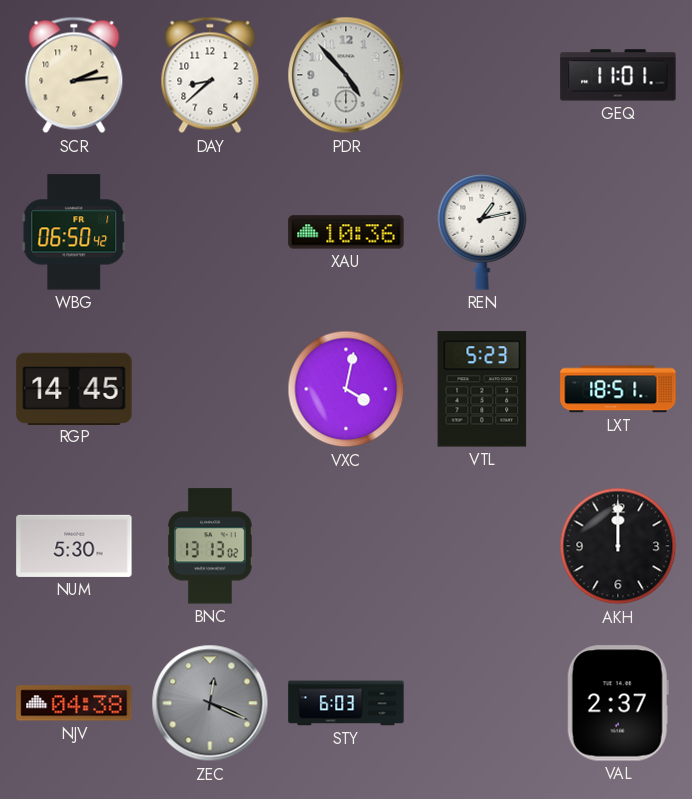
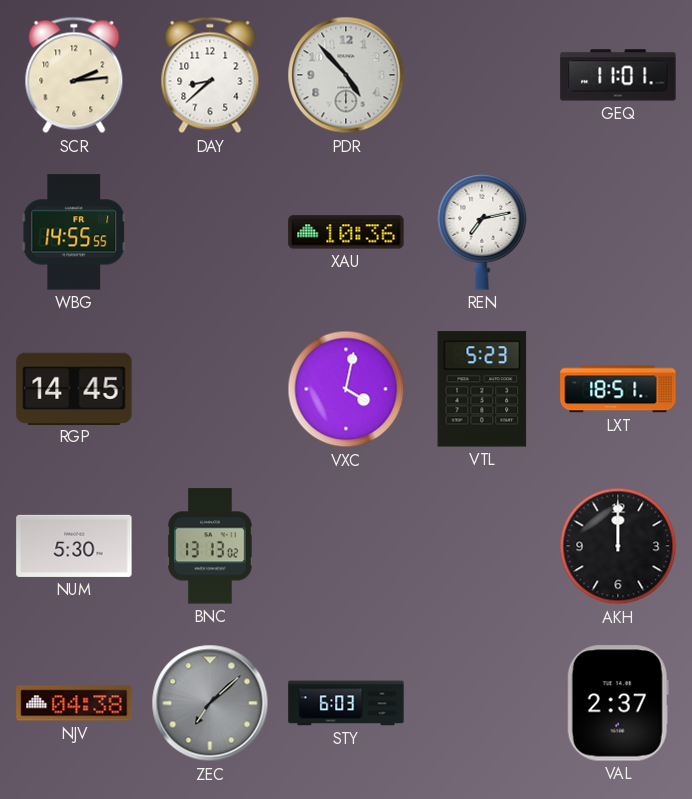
WBG: 06:50 -> 14:55
REN: 1:13 -> 7:13
ZEC: 12:19 -> 7:08
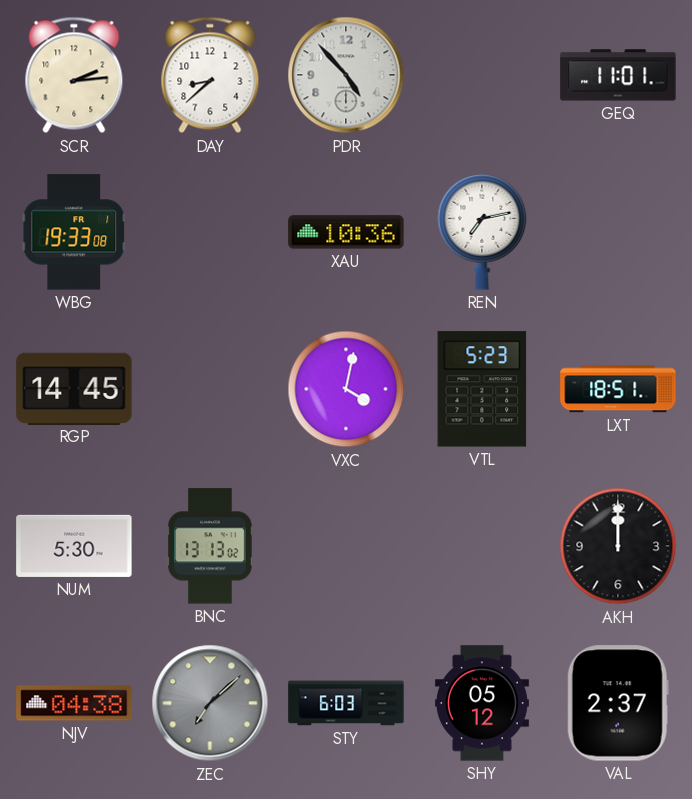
WBG: 14:55 -> 19:33
SHY: none -> 05:12
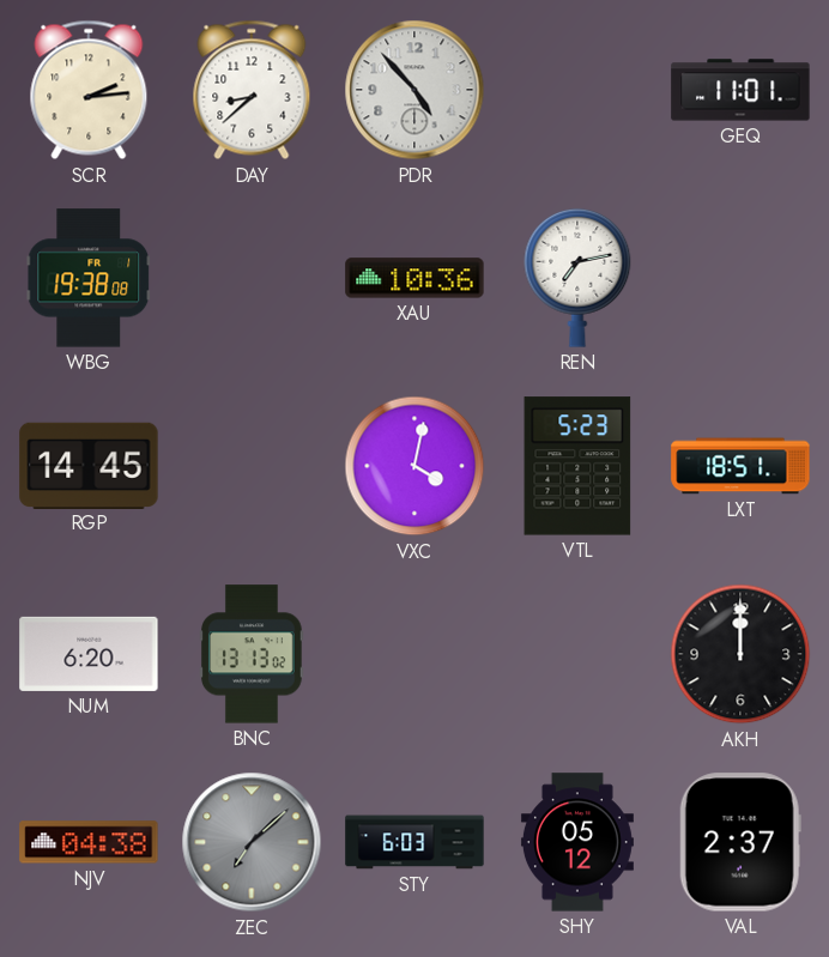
WBG: 19:33 -> 19:38
NUM: 5:30 -> 6:20
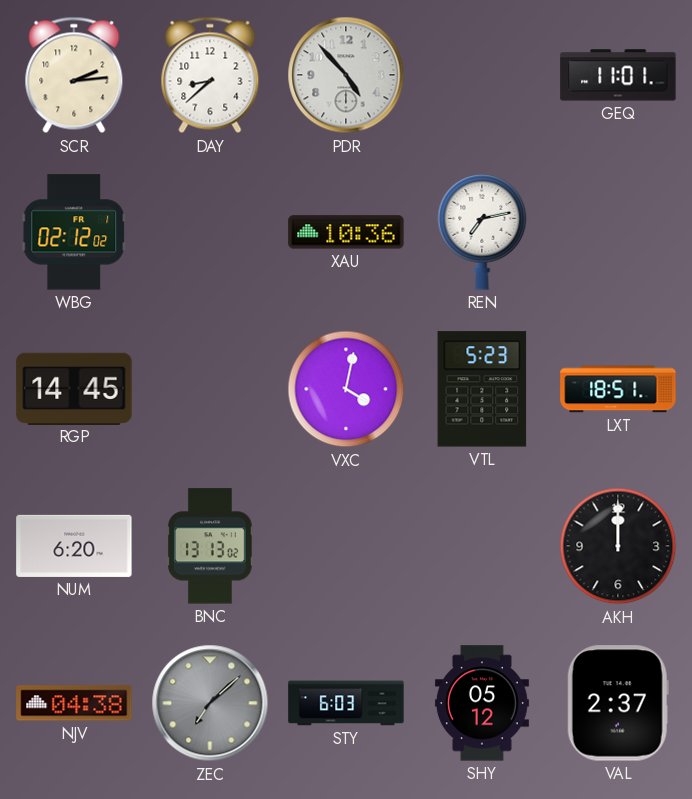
WBG: 19:38 -> 02:12
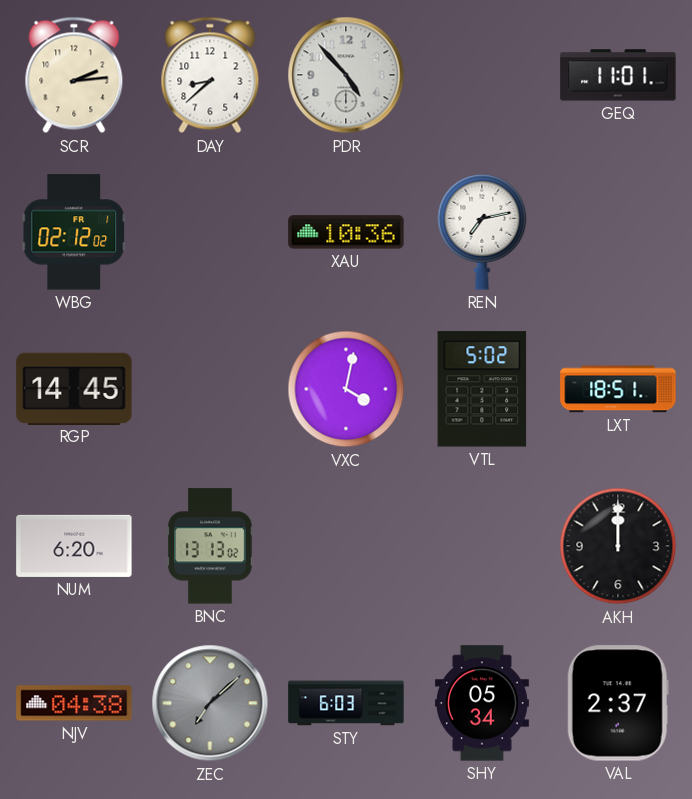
VTL: 5:23 -> 5:02
SHY: 05:12 -> 05:34
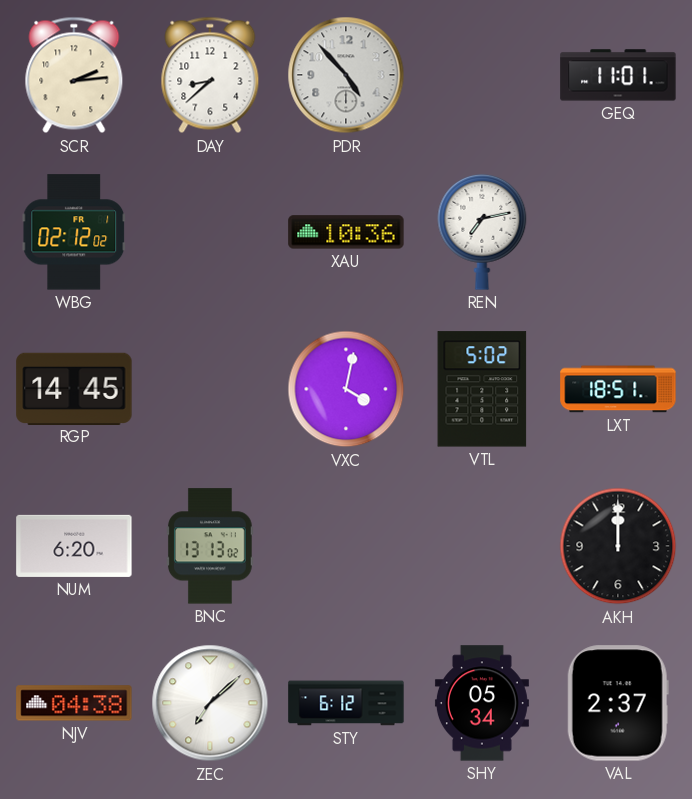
ZEC dial: grey -> white
STY: 6:03 -> 6:12
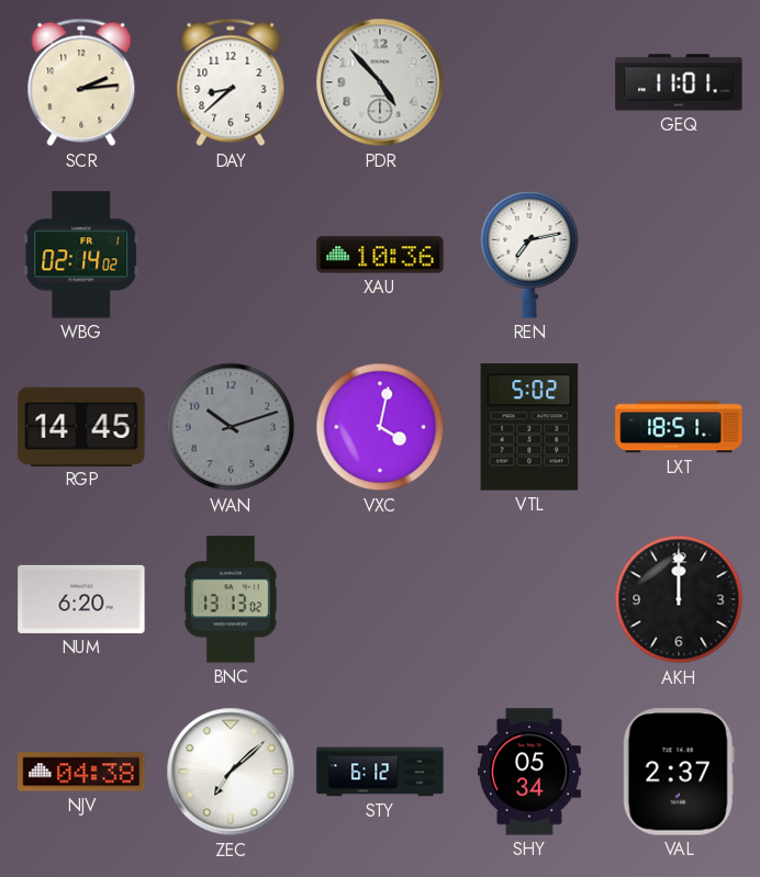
WBG: 02:12 -> 02:14
WAN: none -> 10:12
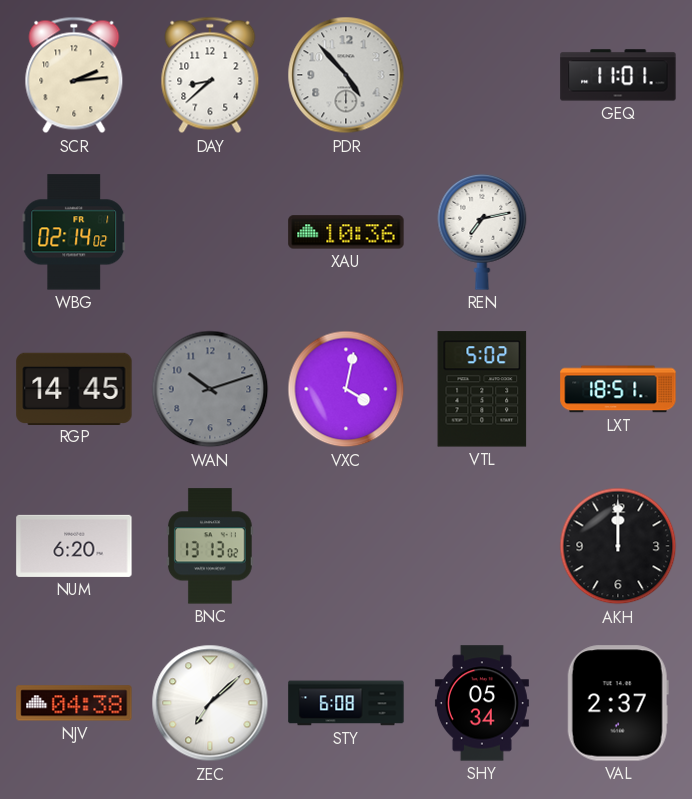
STY: 6:12 -> 6:08
